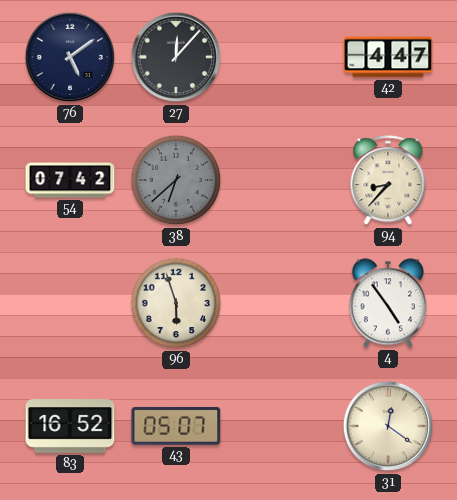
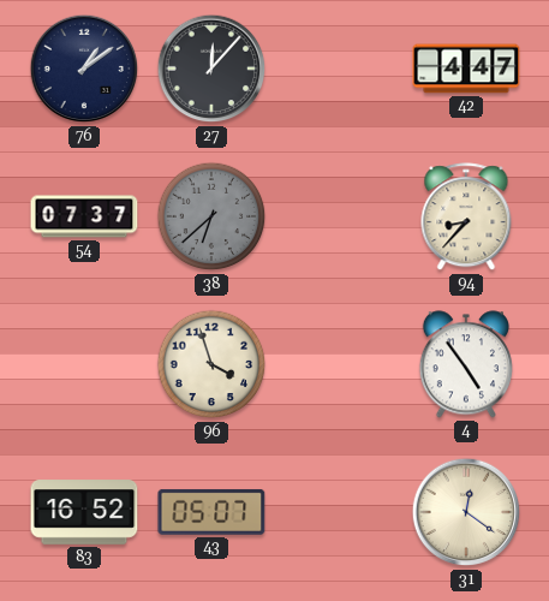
76: 5:09 -> 1:09
54: 07:42 -> 07:37
96: 5:57 -> 3:57
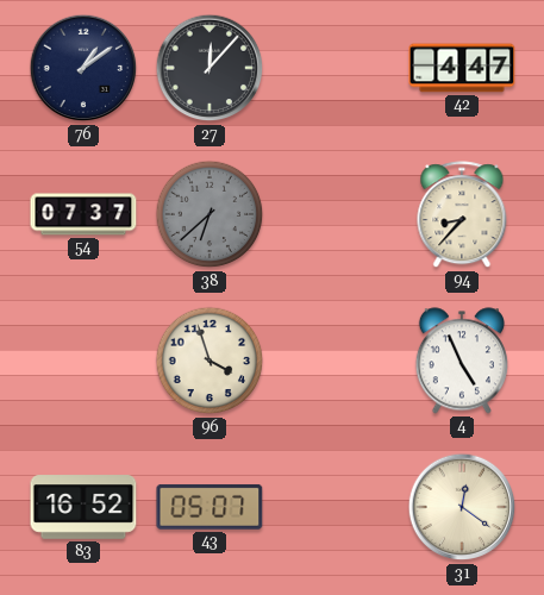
4: 4:54 -> 4:56
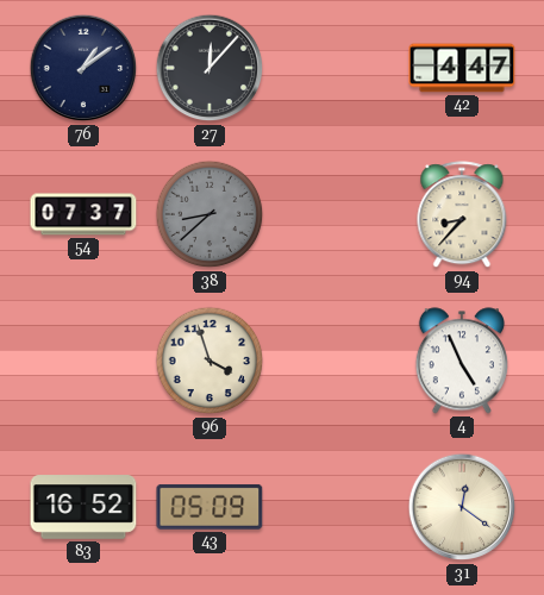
38: 6:38 -> 8:38
43: 05:07 -> 05:09
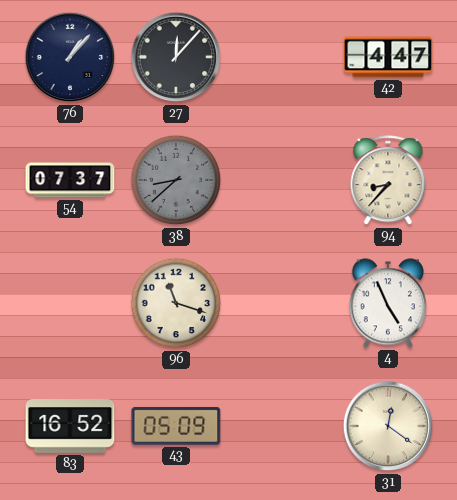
76: 1:09 -> 1:07
96: 3:57 -> 11:18
